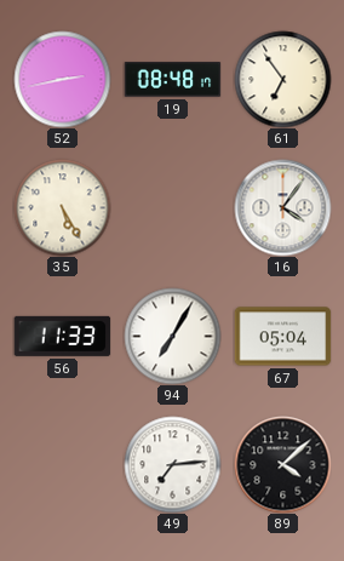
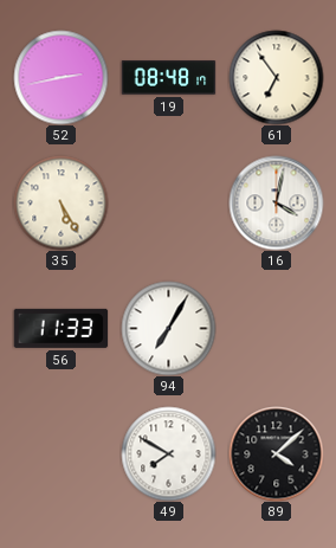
16: 4:06 -> 4:02
67: 05:04 -> none
49: 7:14 -> 7:50
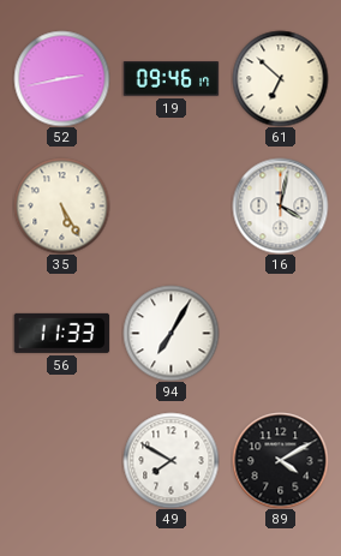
19: 08:48 -> 09:46
61: 6:54 -> 6:52
89: 4:08 -> 4:10
